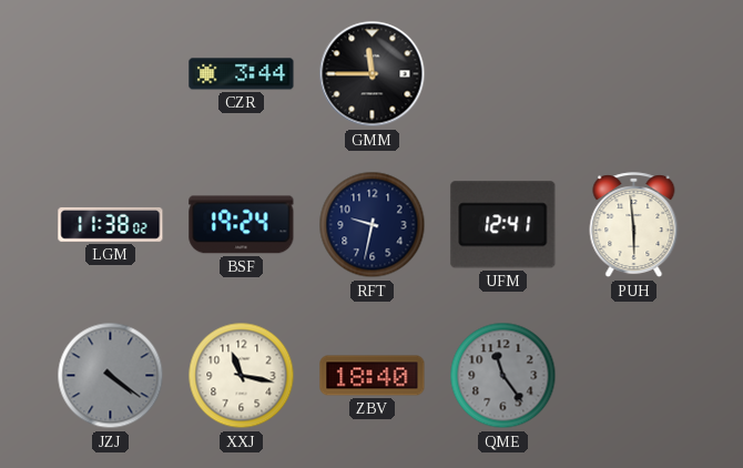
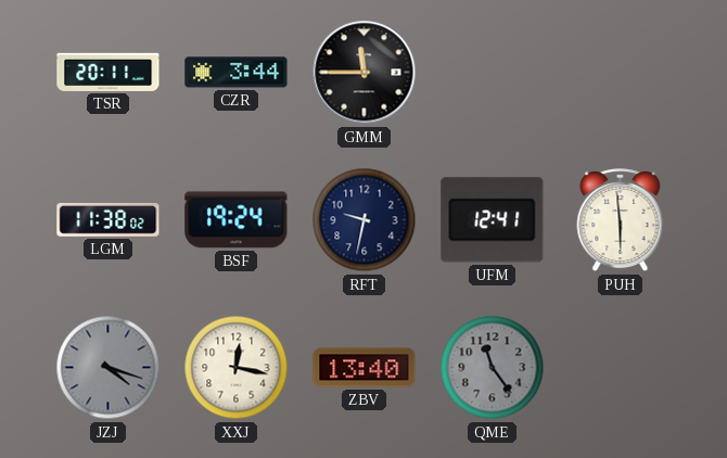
TSR: none -> 20:11
JZJ: 4:21 -> 4:18
XXJ: 11:17 -> 12:17
ZBV: 18:40 -> 13:40
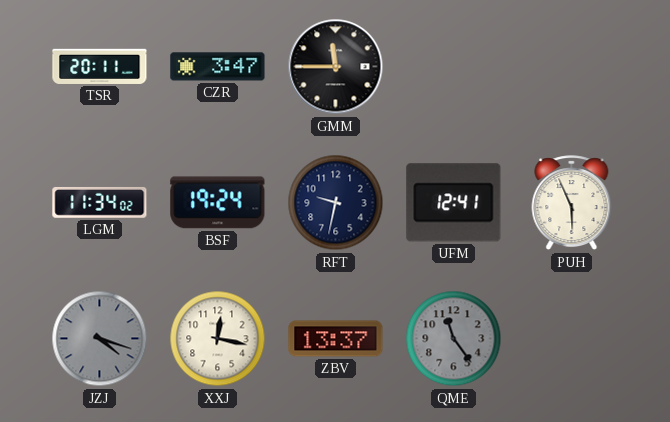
CZR: 3:44 -> 3:47
LGM: 11:38 -> 11:34
PUH: 5:59 -> 5:56
ZBV: 13:40 -> 13:37
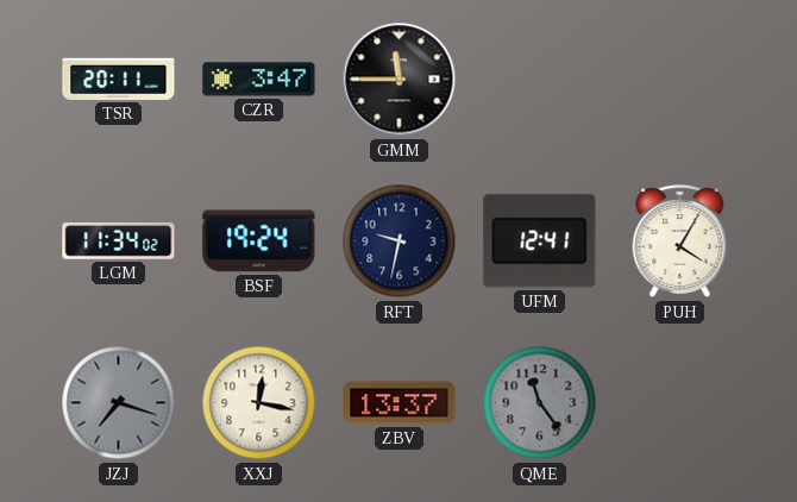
PUH: 5:56 -> 4:05
JZJ: 4:18 -> 7:18
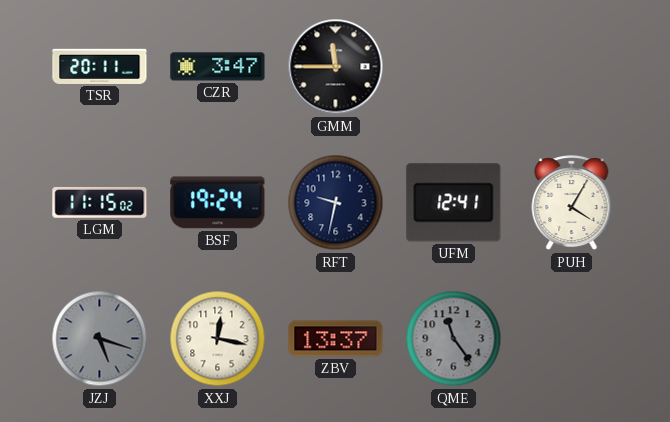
LGM: 11:34 -> 11:15
JZJ: 7:18 -> 5:18
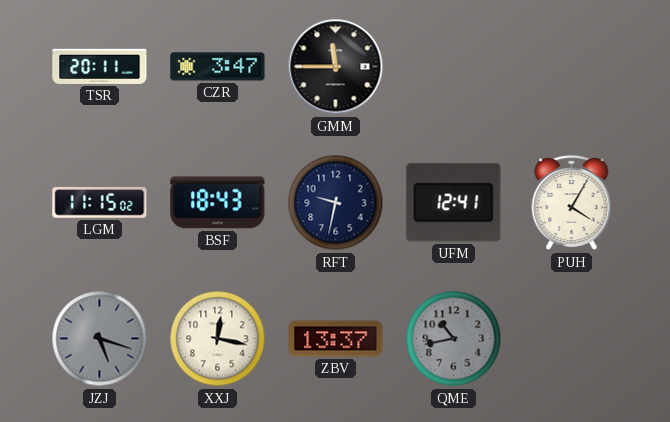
BSF: 19:24 -> 18:43
QME: 11:24 -> 10:43
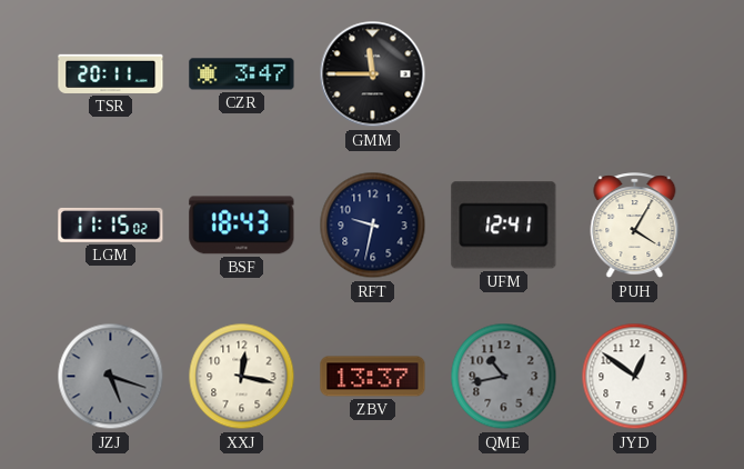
JYD: none -> 12:51
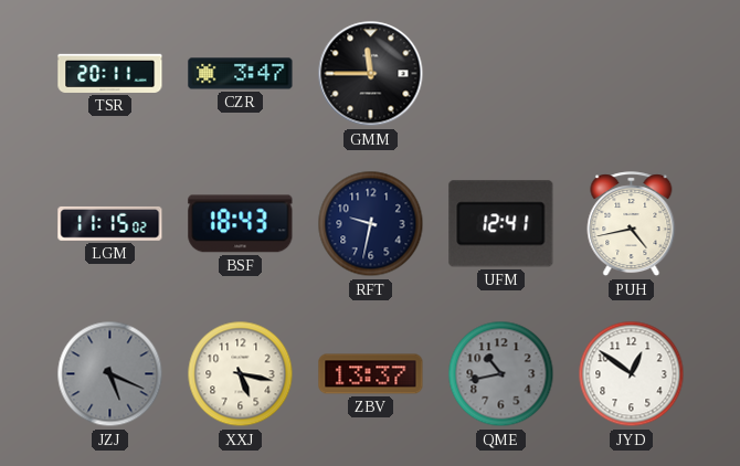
PUH: 4:05 -> 4:43
JZJ: 5:18 -> 5:19
XXJ: 12:17 -> 5:17
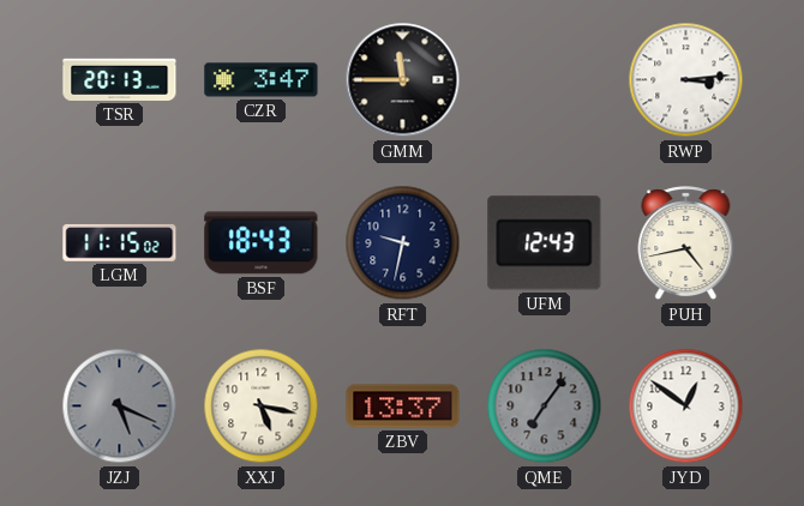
TSR: 20:11 -> 20:13
RWP: none -> 3:14
UFM: 12:41 -> 12:43
QME: 10:43 -> 7:06
